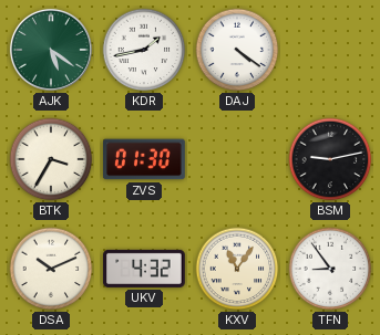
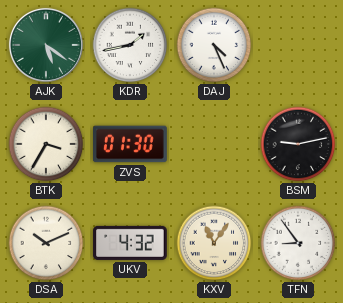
DAJ: 4:21 -> 4:26
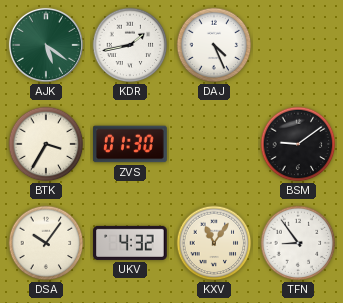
BSM: 9:13 -> 9:09
DSA: 10:11 -> 10:06
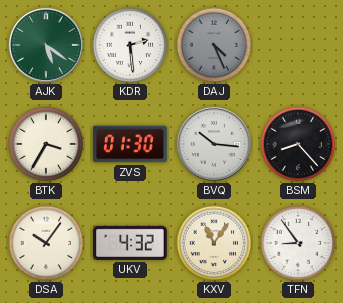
KDR: 1:43 -> 2:29
DAJ dial: white -> grey
BVQ: none -> 10:16
BSM: 9:09 -> 8:23
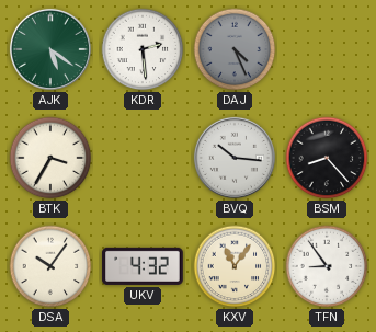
ZVS: 01:30 -> none
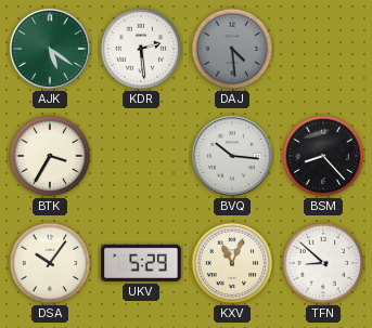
DAJ: 4:26 -> 4:29
UKV: 4:32 -> 5:29
KXV: 11:06 -> 11:04
TFN: 8:54 -> 8:52
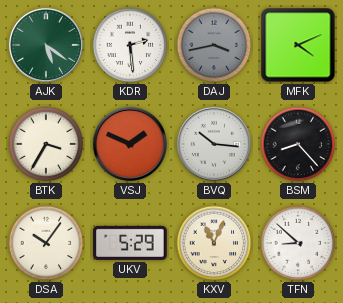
DAJ: 4:29 -> 3:43
MFK: none -> 4:11
VSJ: none -> 1:49
